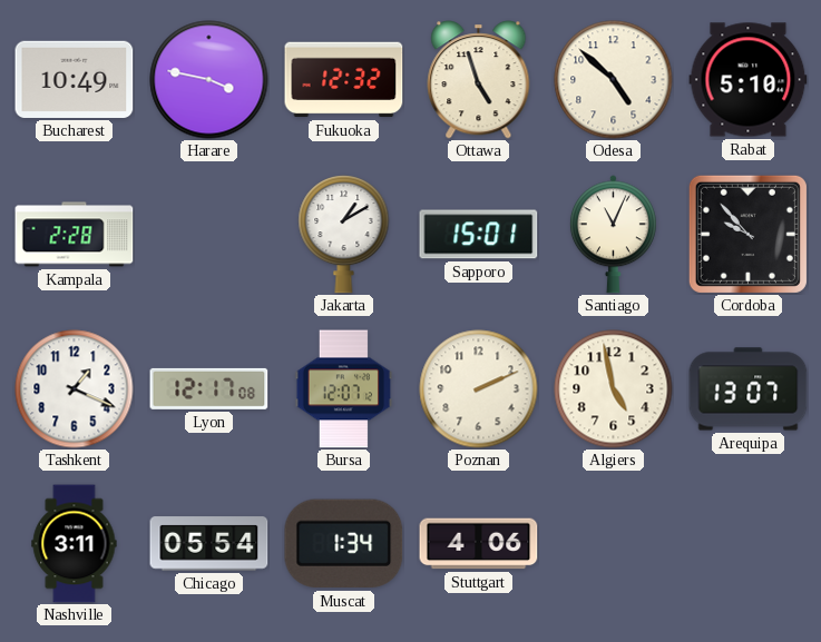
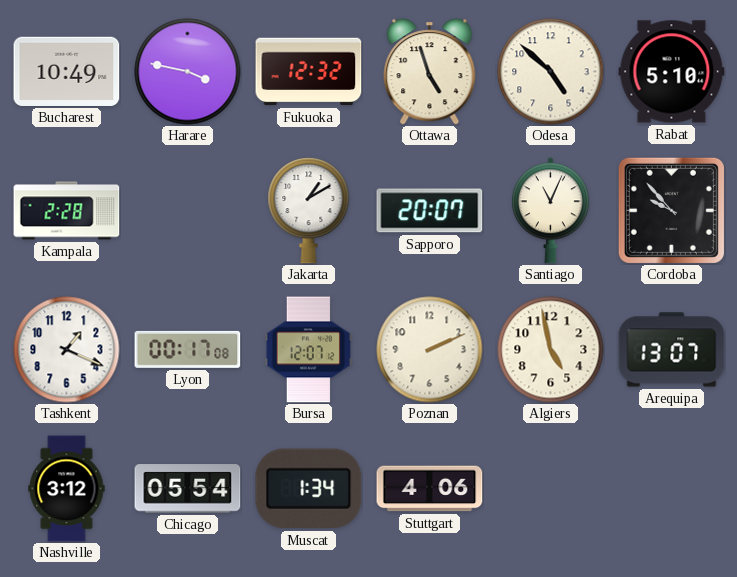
Sapporo: 15:01 -> 20:07
Lyon: 12:17 -> 00:17
Nashville: 3:11 -> 3:12
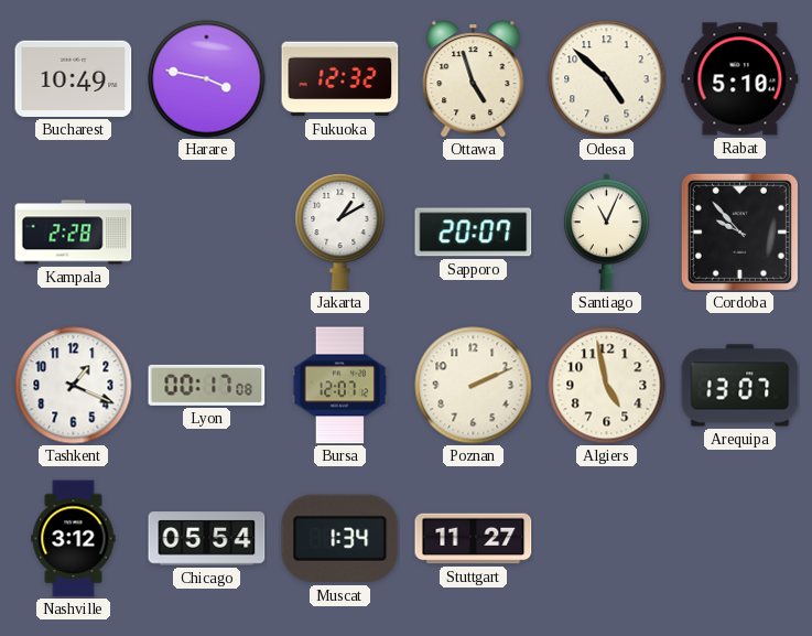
Stuttgart: 4:06 -> 11:27
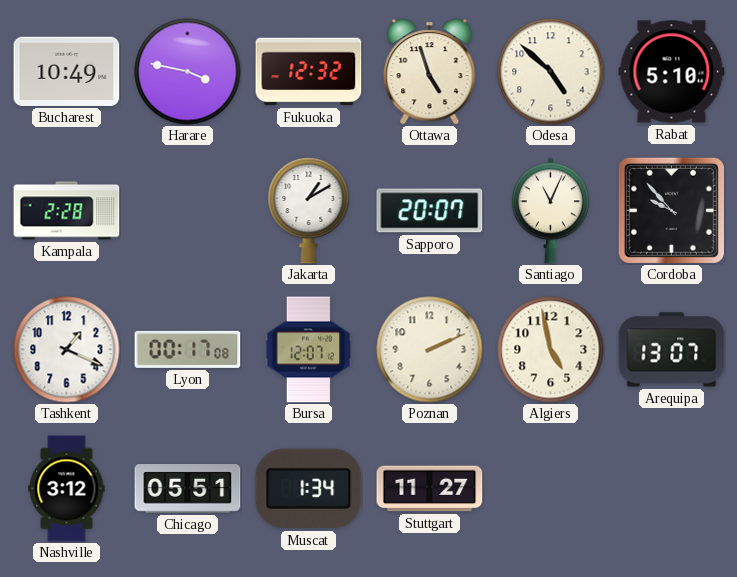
Chicago: 05:54 -> 05:51
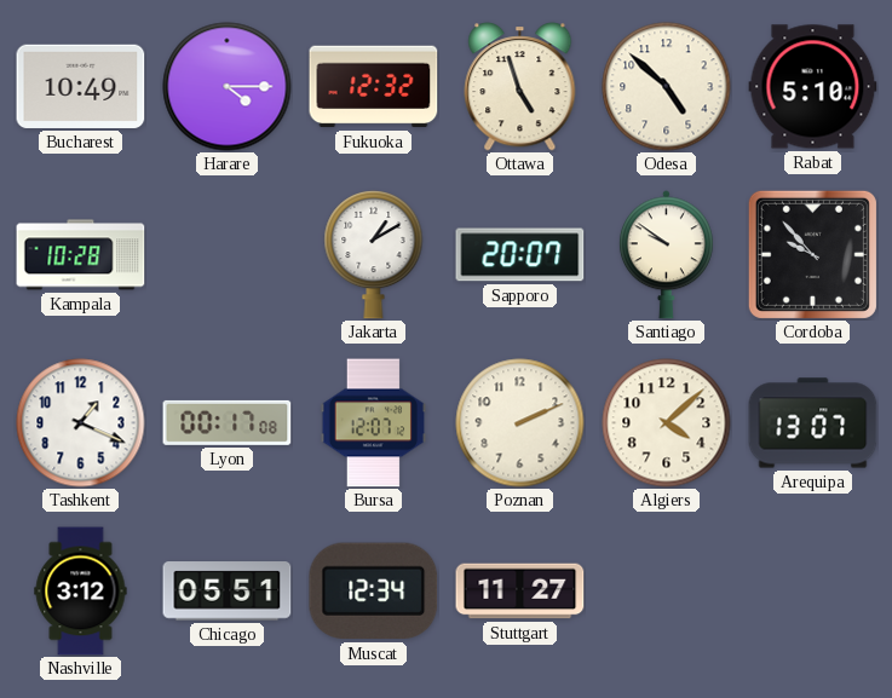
Harare: 3:47 -> 4:15
Kampala: 2:28 -> 10:28
Santiago: 11:04 -> 9:51
Algiers: 4:58 -> 4:08
Muscat: 1:34 -> 12:34
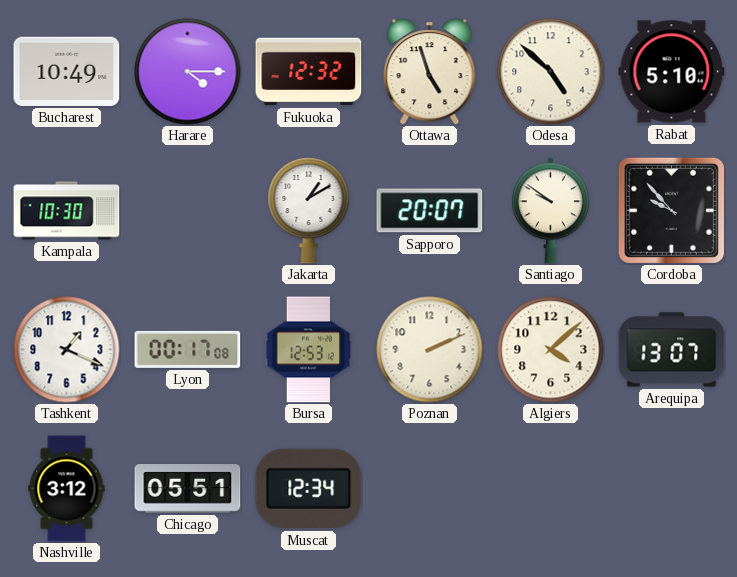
Kampala: 10:28 -> 10:30
Bursa: 12:07 -> 12:53
Stuttgart: 11:27 -> none
